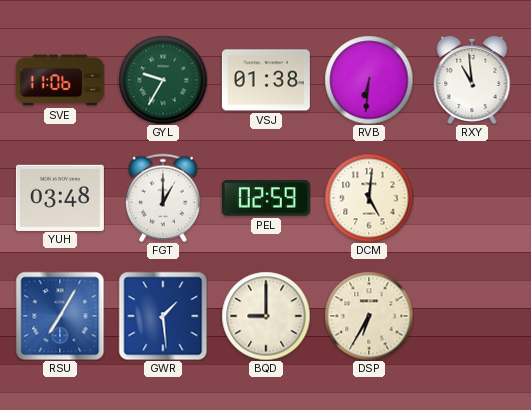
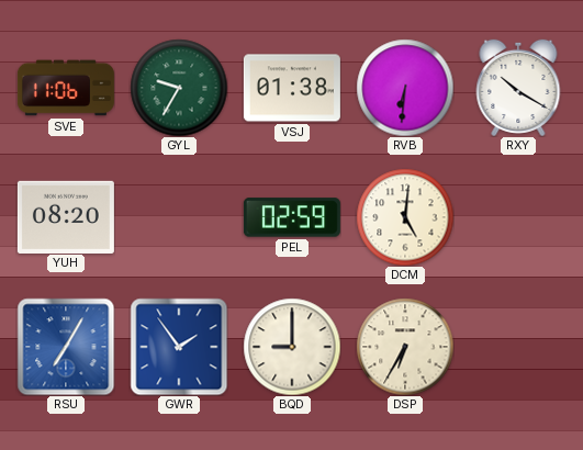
RXY: 10:59 -> 10:20
YUH: 03:48 -> 08:20
FGT: 1:00 -> none
GWR: 1:29 -> 1:54
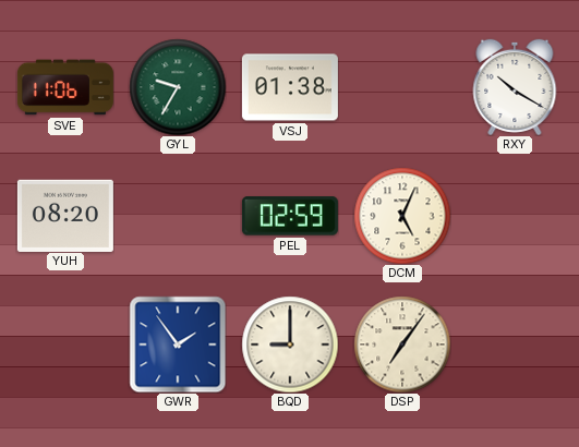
RVB: 6:31 -> none
DCM: 5:01 -> 5:04
RSU: 7:05 -> none
DSP: 6:35 -> 7:06
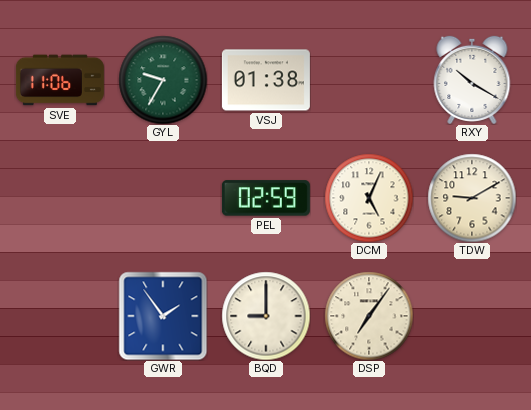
YUH: 08:20 -> none
TDW: none -> 9:10
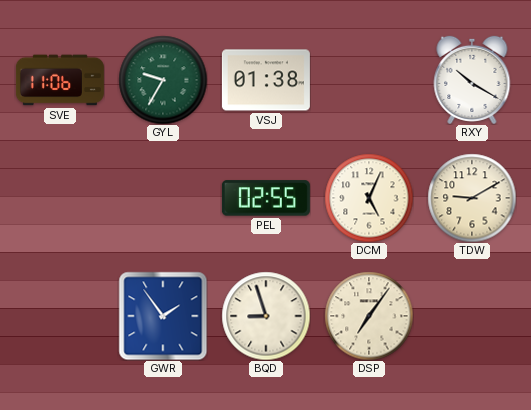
PEL: 02:59 -> 02:55
BQD: 9:00 -> 8:57
